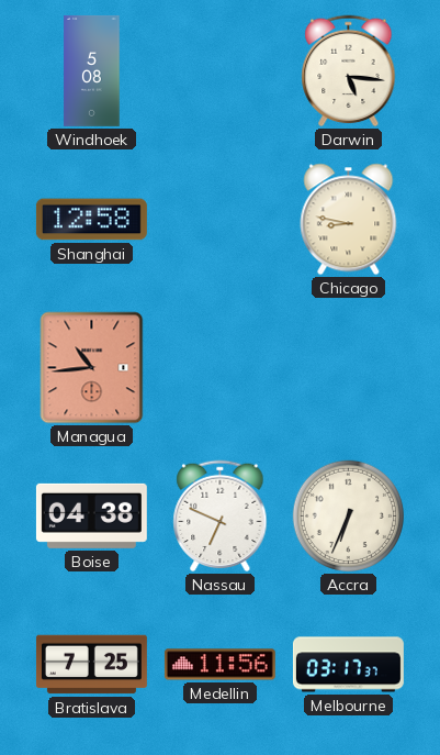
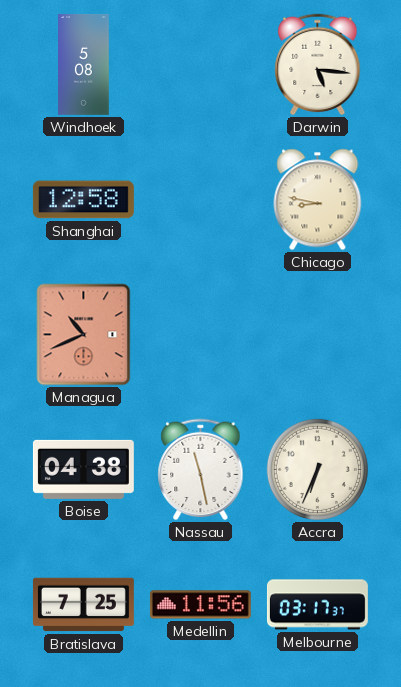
Managua: 10:44 -> 10:41
Nassau: 6:49 -> 11:28
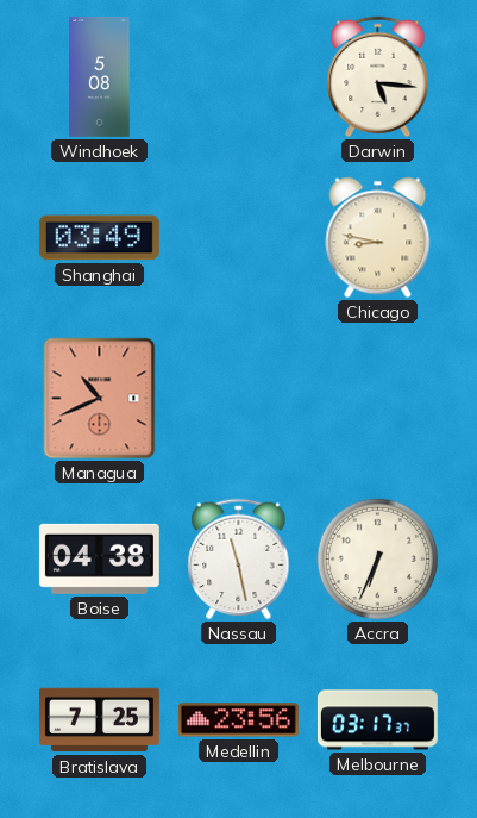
Shanghai: 12:58 -> 03:49
Medellin: 11:56 -> 23:56
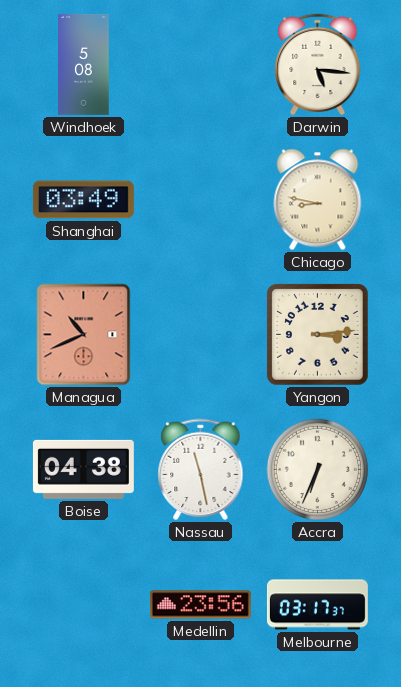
Yangon: none -> 3:14
Bratislava: 7:25 -> none
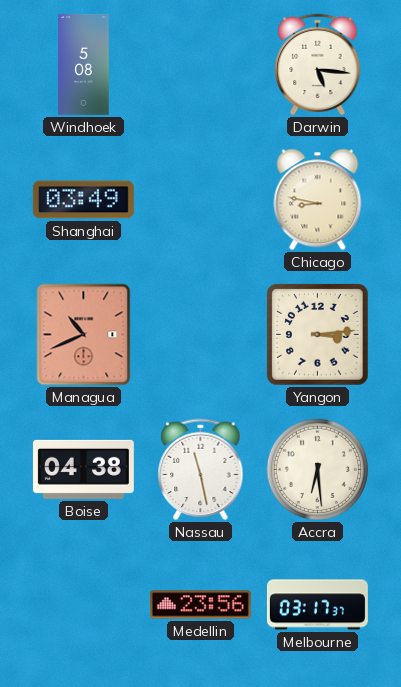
Accra: 6:34 -> 6:29
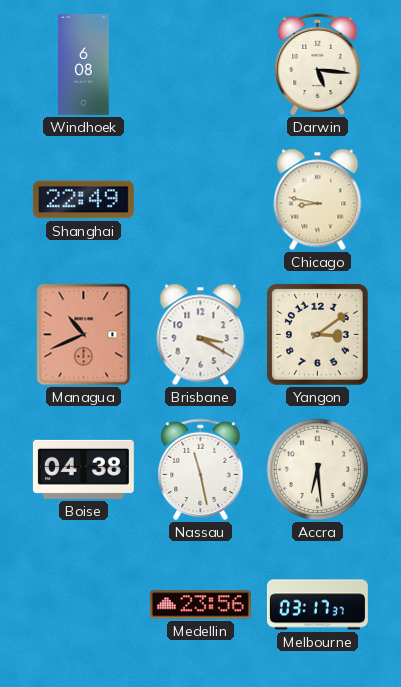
Windhoek: 5:08 -> 6:08
Shanghai: 03:49 -> 22:49
Brisbane: none -> 3:20
Yangon: 3:14 -> 3:09
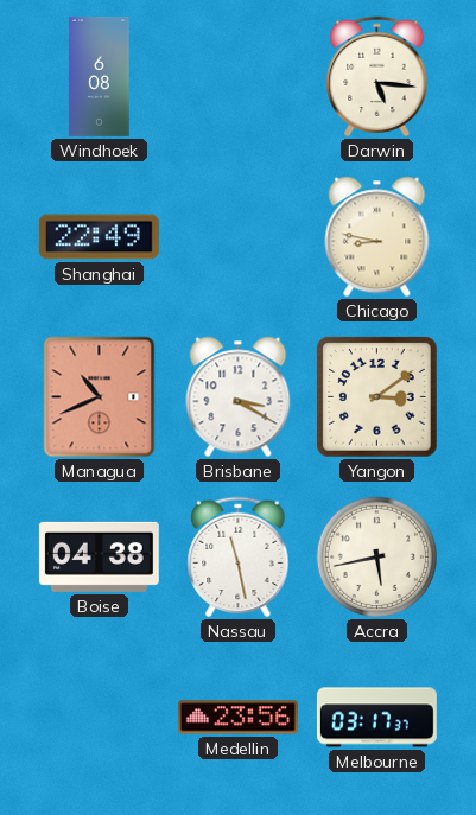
Accra: 6:29 -> 5:43
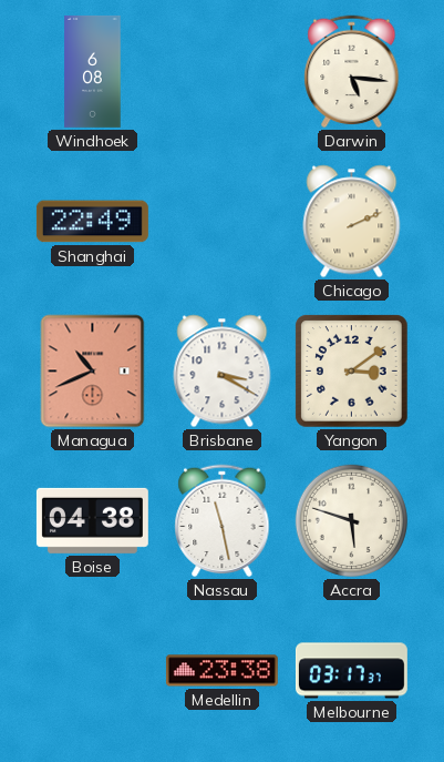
Chicago: 8:47 -> 2:11
Accra: 5:43 -> 5:48
Medellin: 23:56 -> 23:38
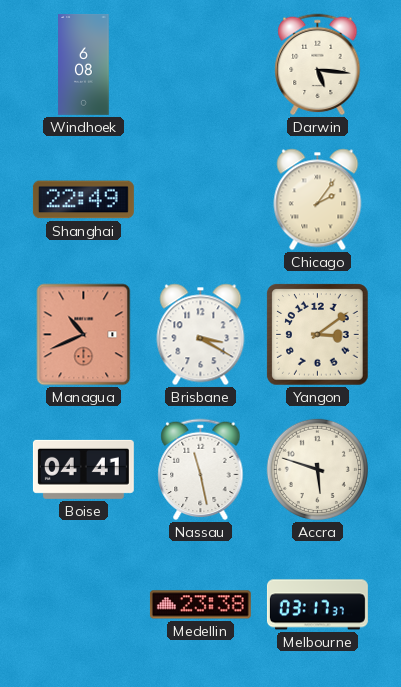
Chicago: 2:11 -> 2:06
Boise: 04:38 -> 04:41
